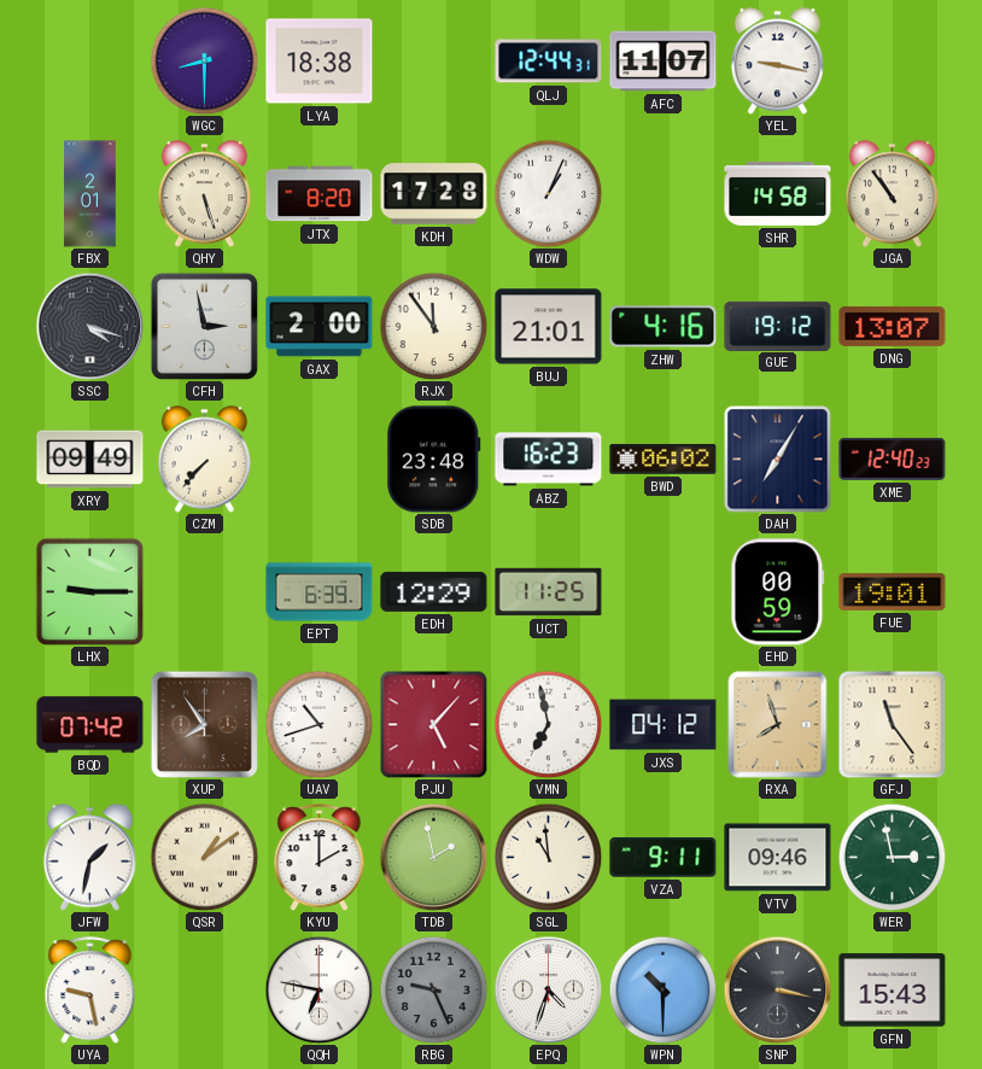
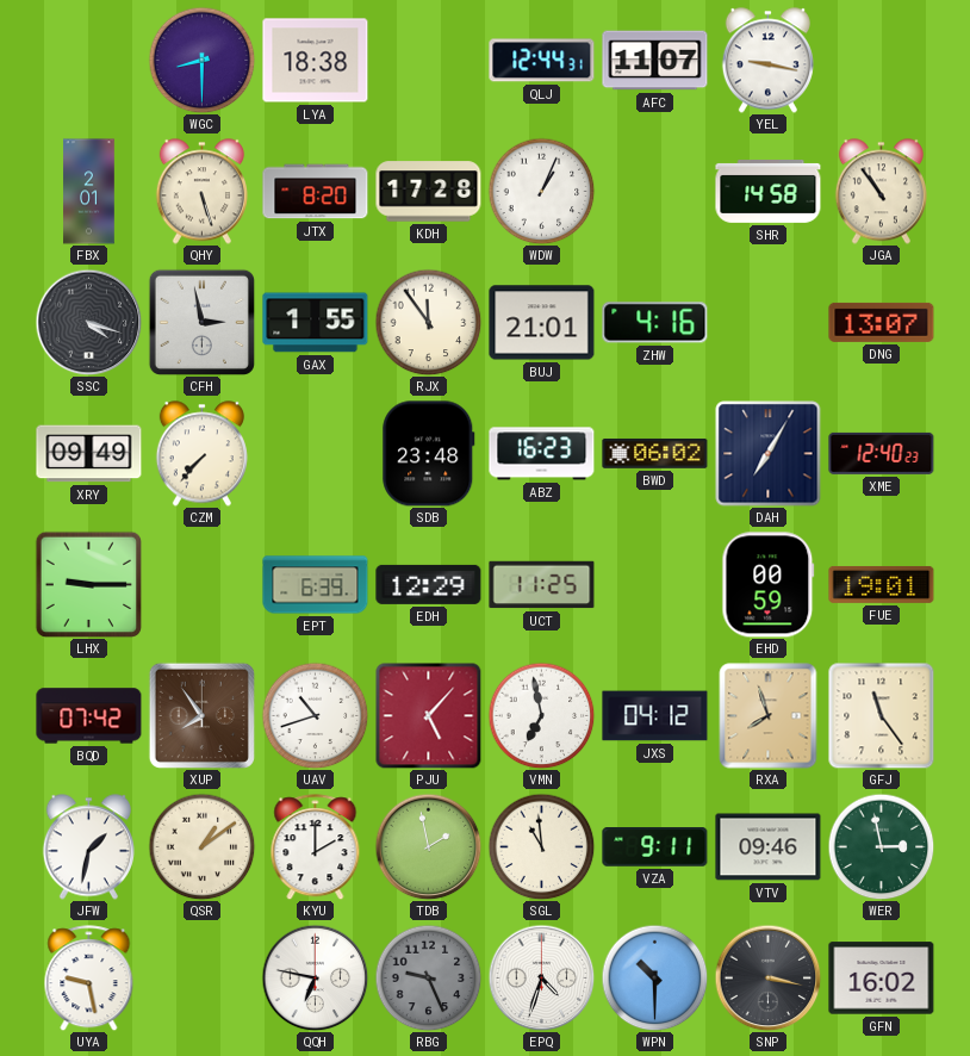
GAX: 2:00 -> 1:55
GUE: 19:12 -> none
GFN: 15:43 -> 16:02
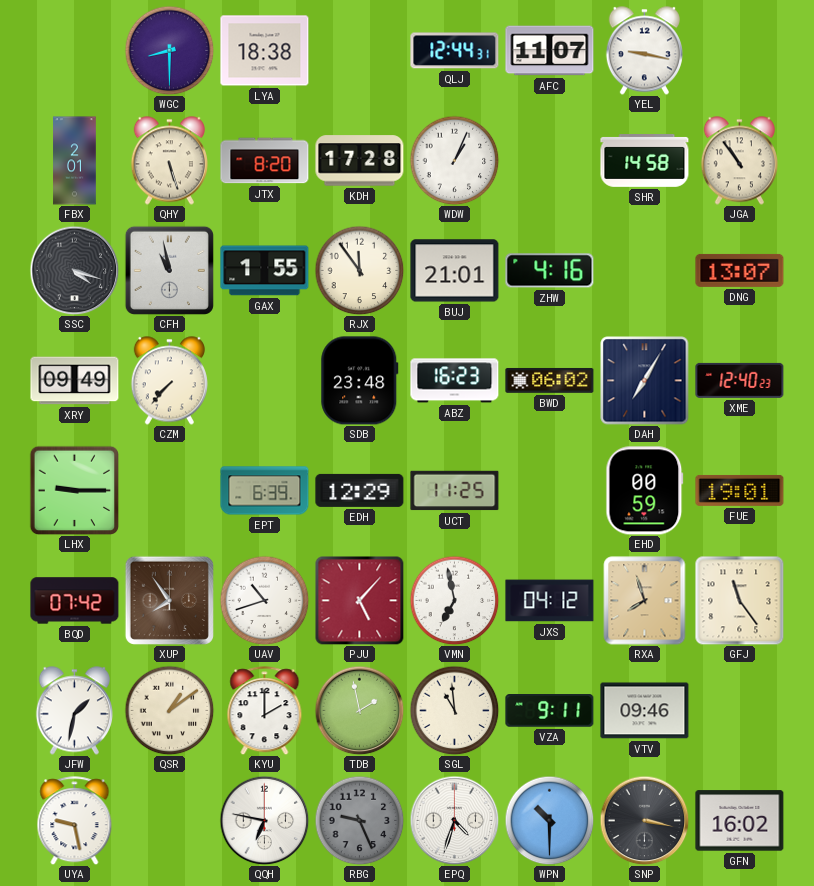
CFH: 2:58 -> 10:58
WER: 2:58 -> none
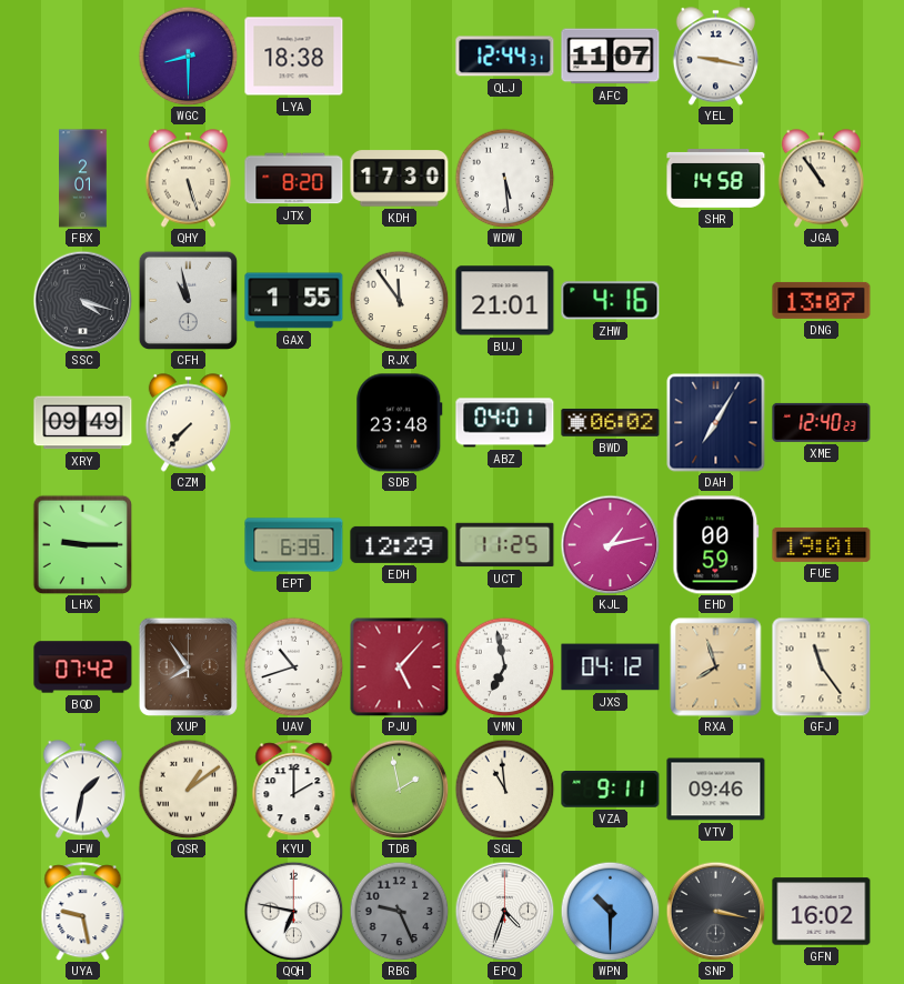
KDH: 17:28 -> 17:30
WDW: 1:04 -> 5:29
ABZ: 16:23 -> 04:01
KJL: none -> 1:13
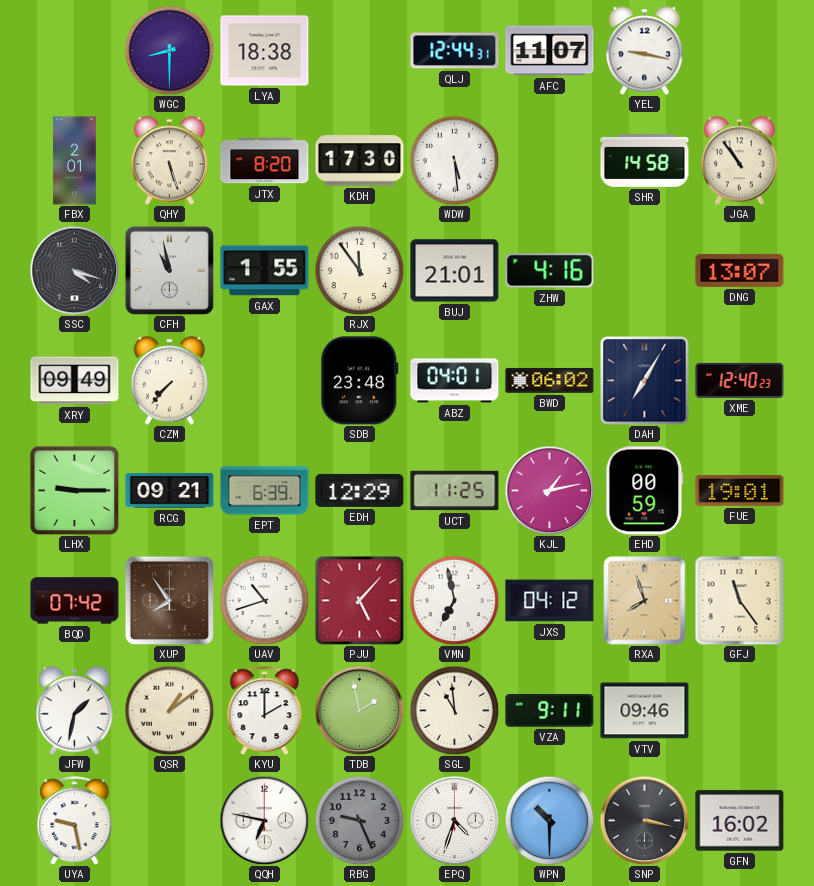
RCG: none -> 09:21
